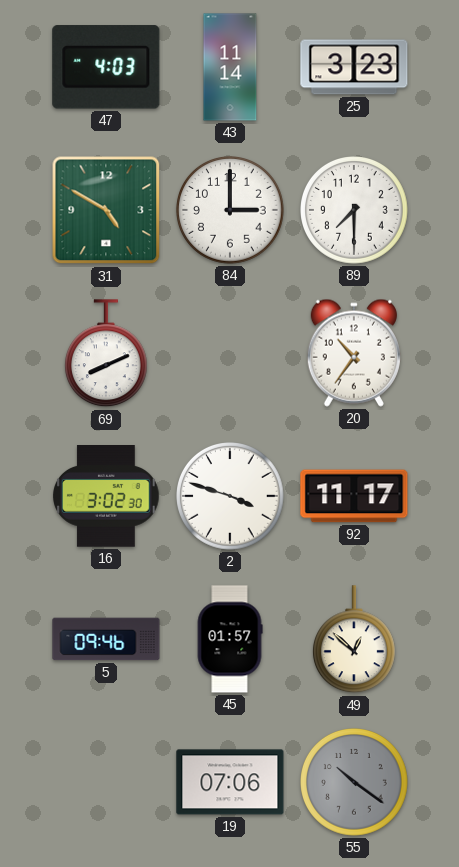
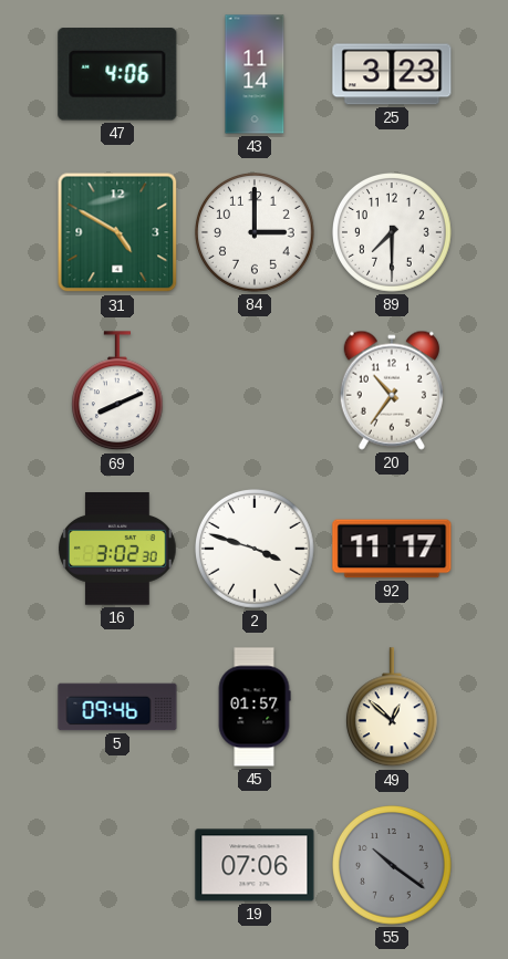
47: 4:03 -> 4:06
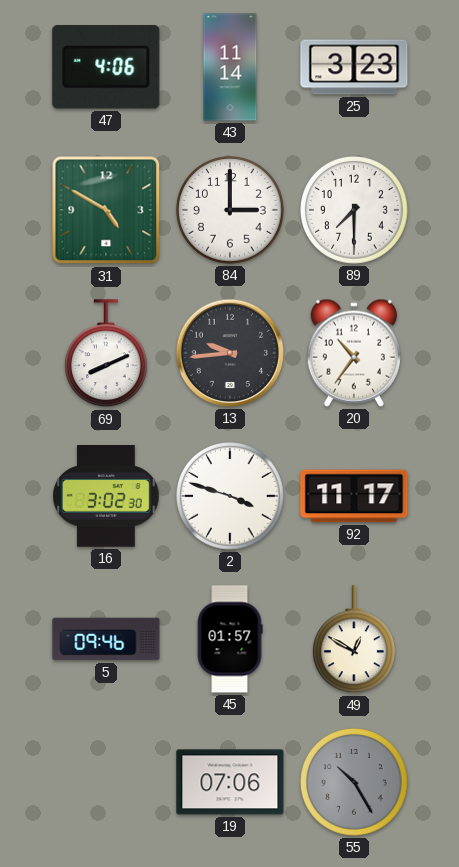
13: none -> 9:44
49: 12:52 -> 12:50
55: 10:21 -> 10:25
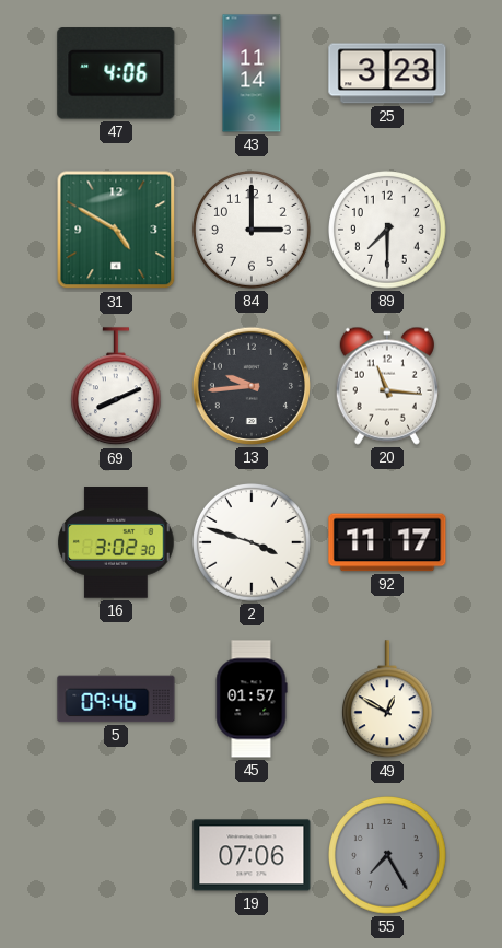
20: 10:36 -> 11:16
55: 10:25 -> 7:25
